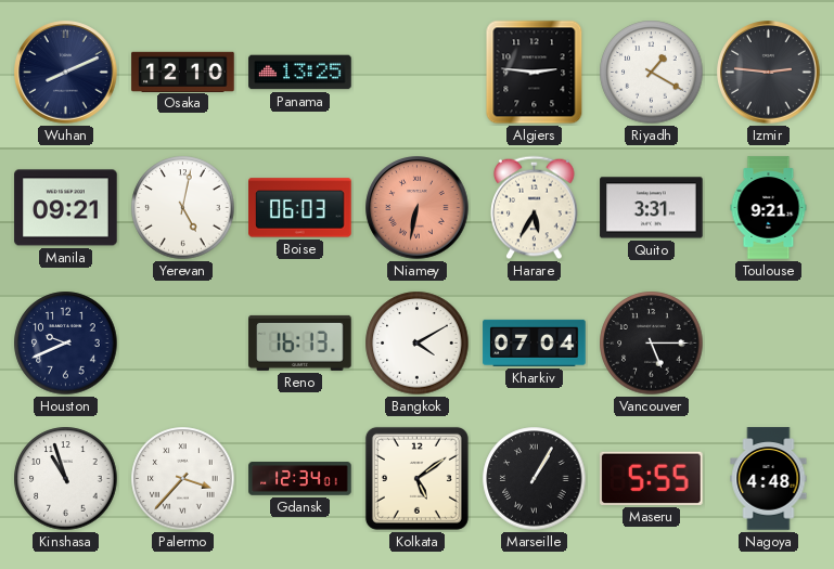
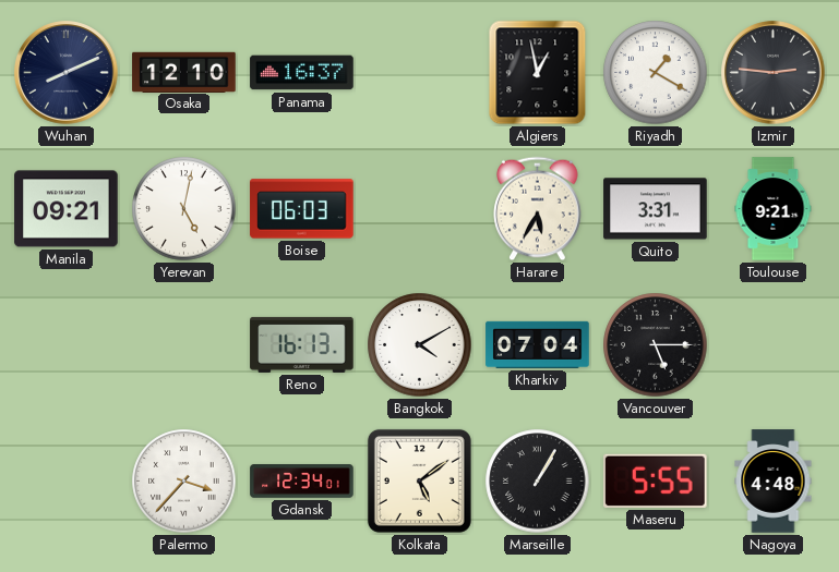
Panama: 13:25 -> 16:37
Algiers: 2:46 -> 12:58
Niamey: 6:32 -> none
Houston: 9:41 -> none
Kinshasa: 10:57 -> none
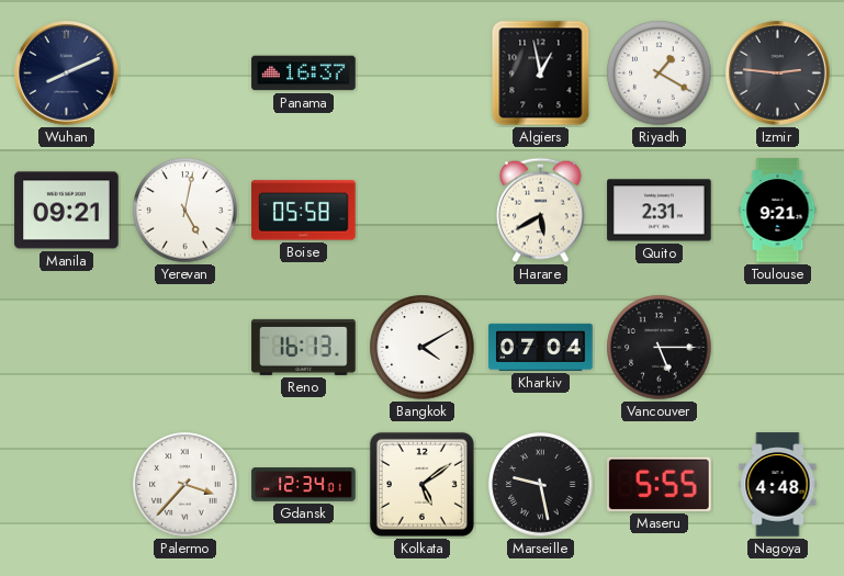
Osaka: 12:10 -> none
Boise: 06:03 -> 05:58
Harare: 5:35 -> 5:40
Quito: 3:31 -> 2:31
Marseille: 1:05 -> 9:28
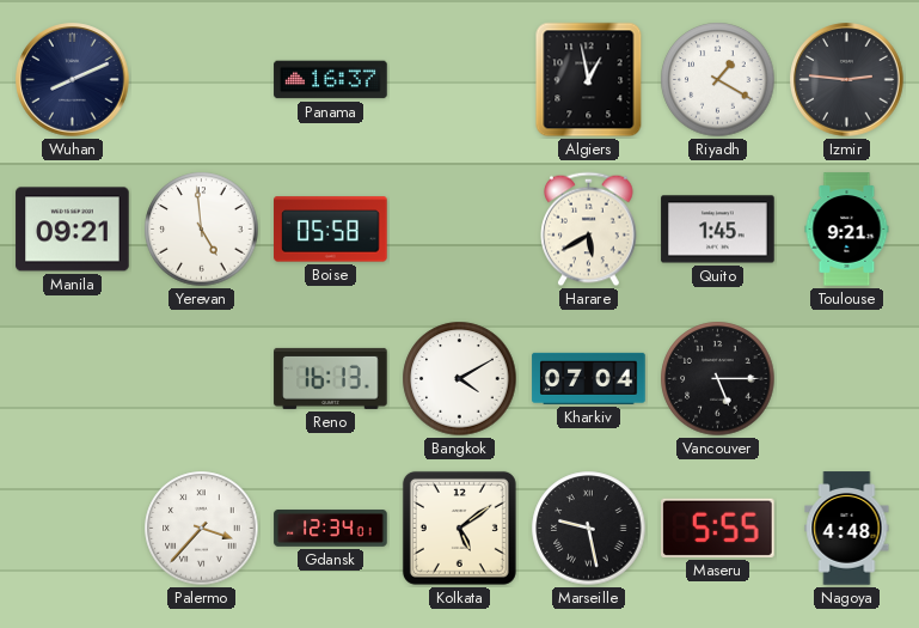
Yerevan: 5:02 -> 4:59
Quito: 2:31 -> 1:45
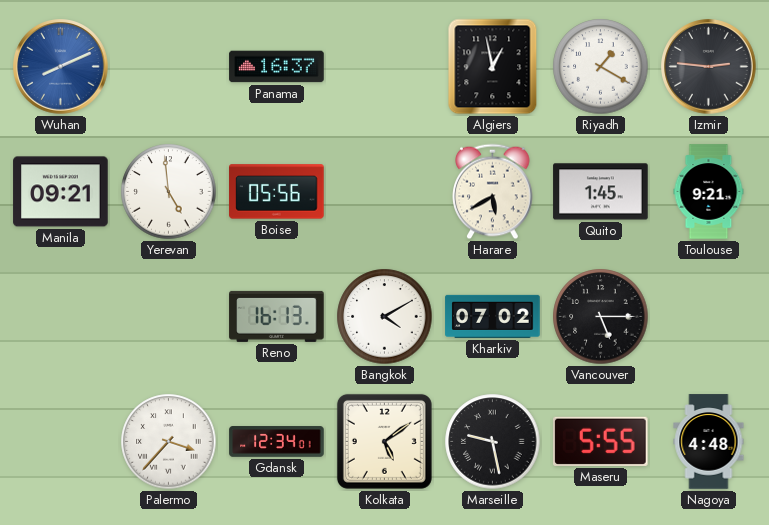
Wuhan dial: navy -> blue
Boise: 05:58 -> 05:56
Kharkiv: 07:04 -> 07:02
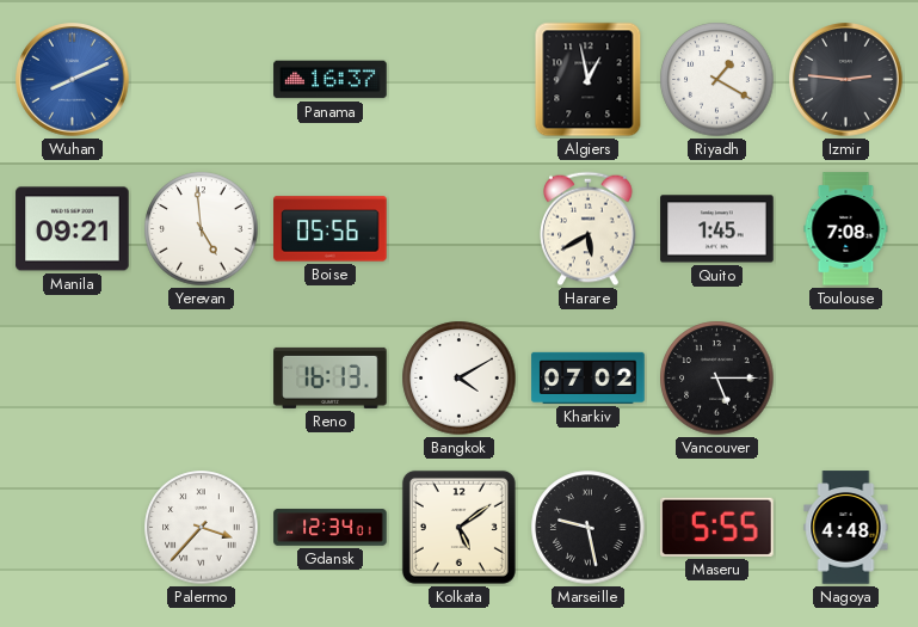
Toulouse: 9:21 -> 7:08
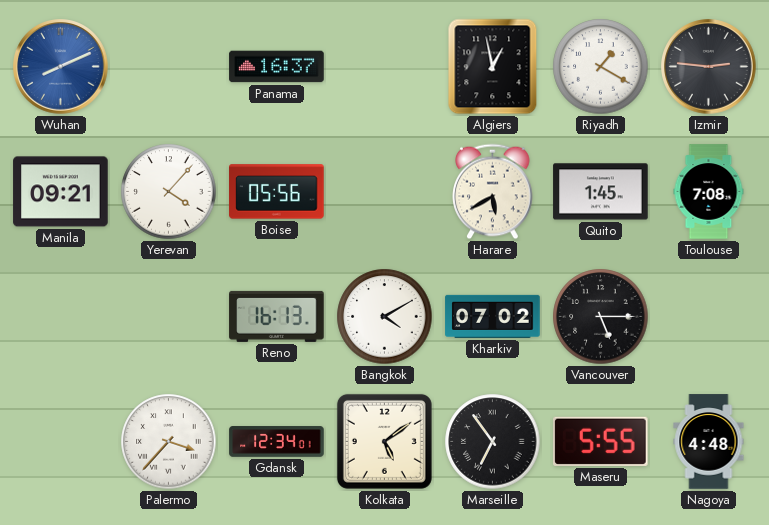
Yerevan: 4:59 -> 4:07
Marseille: 9:28 -> 6:54
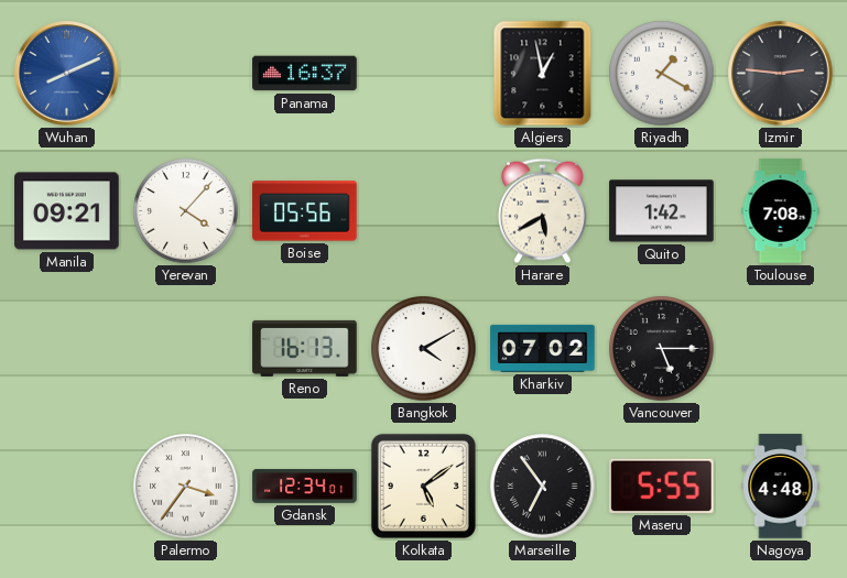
Quito: 1:45 -> 1:42
Palermo: 3:37 -> 3:36
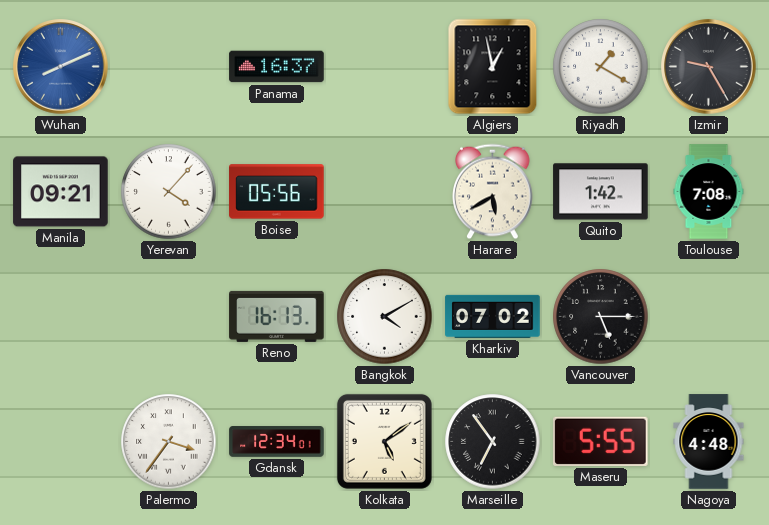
Izmir: 2:46 -> 9:25
